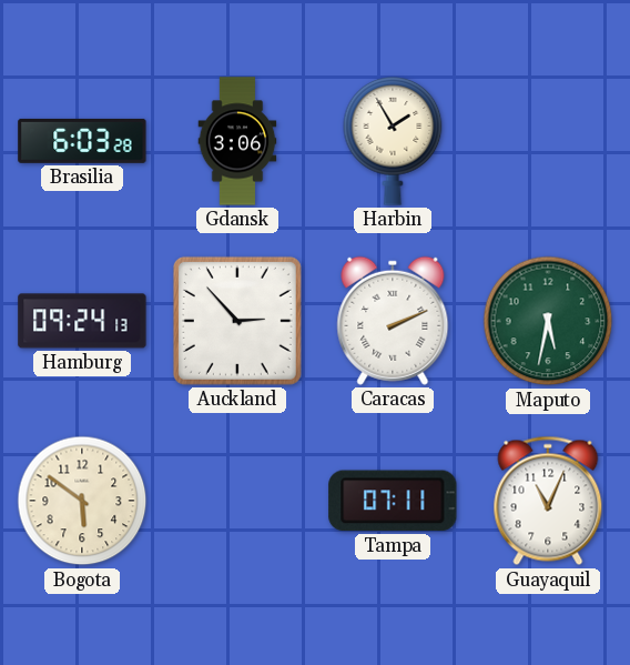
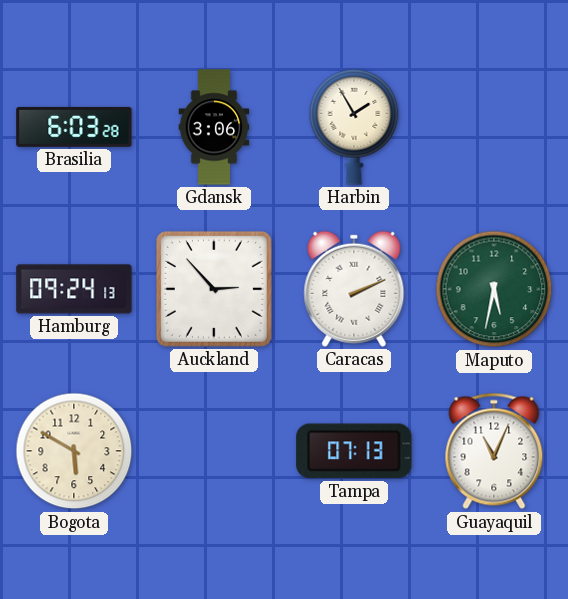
Bogota: 5:51 -> 5:50
Tampa: 07:11 -> 07:13
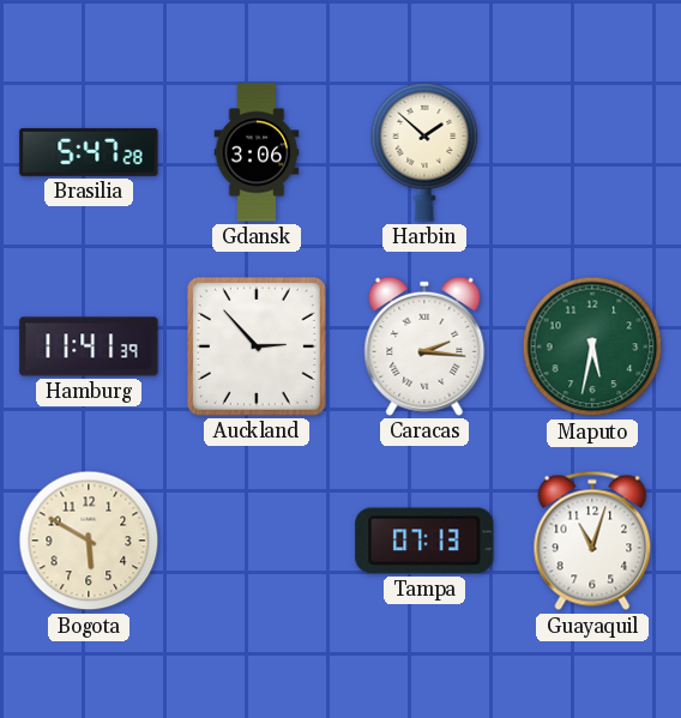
Brasilia: 6:03 -> 5:47
Harbin: 1:55 -> 1:52
Hamburg: 09:24 -> 11:41
Caracas: 2:11 -> 2:16
Guayaquil: 11:04 -> 11:03
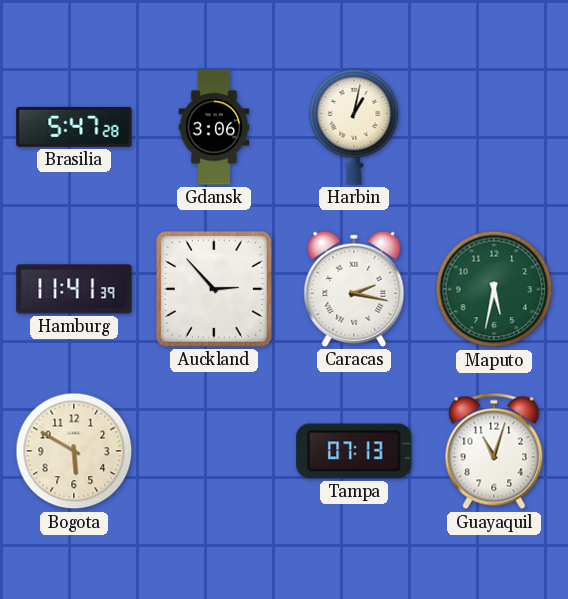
Harbin: 1:52 -> 1:02
Caracas: 2:16 -> 2:17
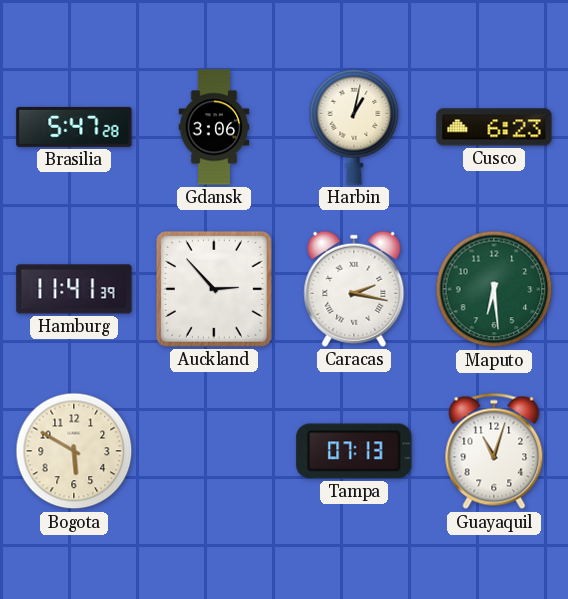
Cusco: none -> 6:23
Maputo: 5:32 -> 6:29
